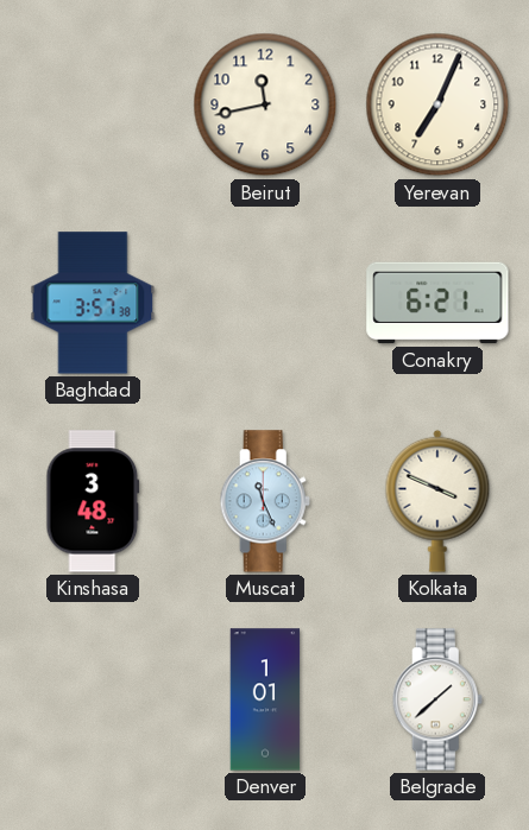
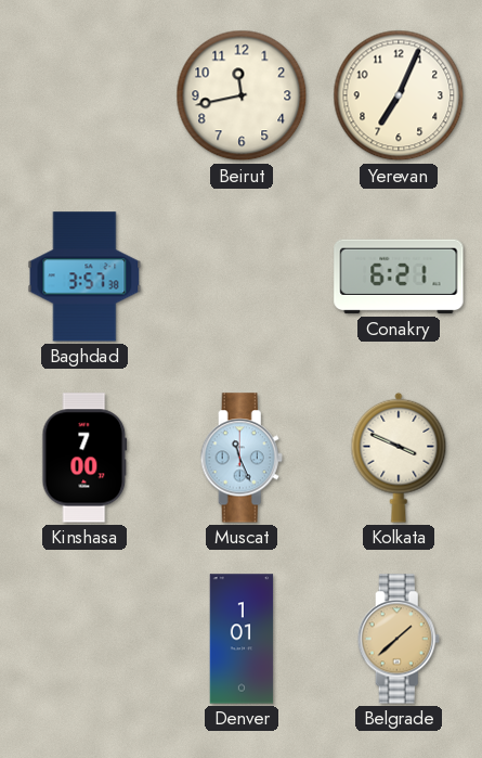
Kinshasa: 3:48 -> 7:00
Belgrade dial: white -> champagne
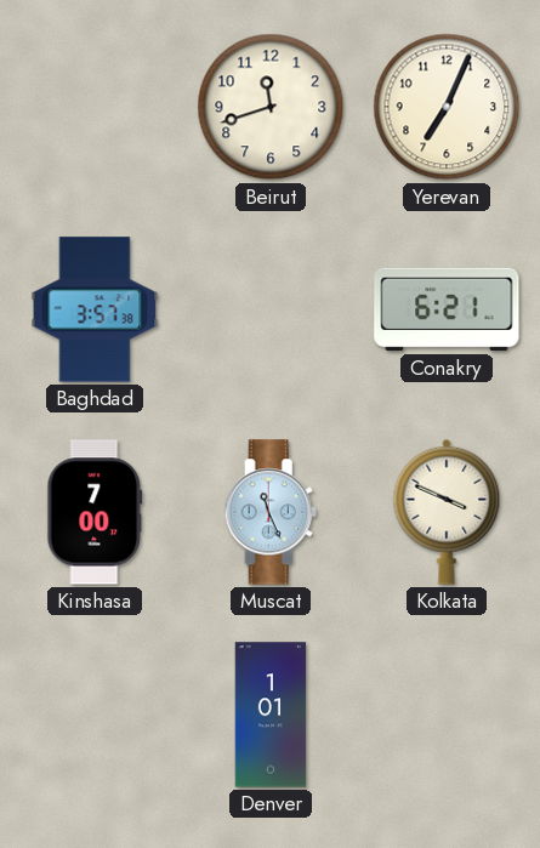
Beirut: 11:43 -> 11:42
Belgrade: 1:38 -> none
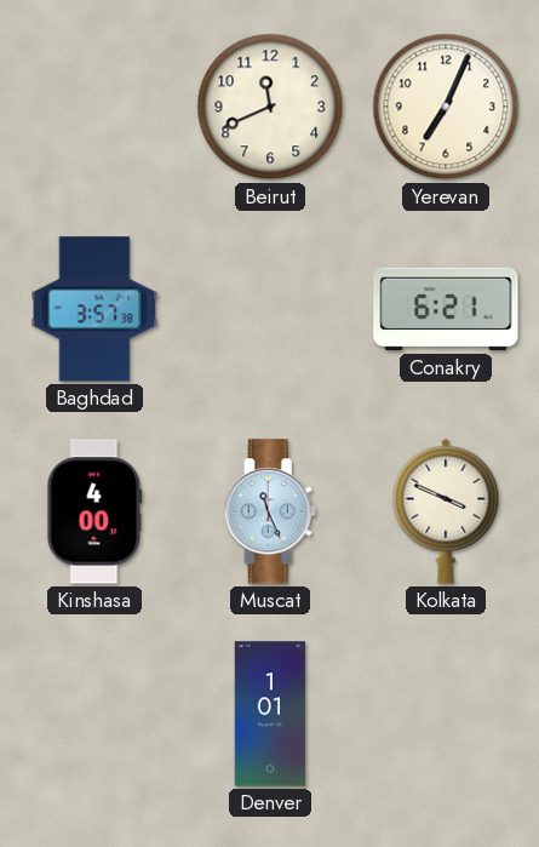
Beirut: 11:42 -> 11:41
Kinshasa: 7:00 -> 4:00
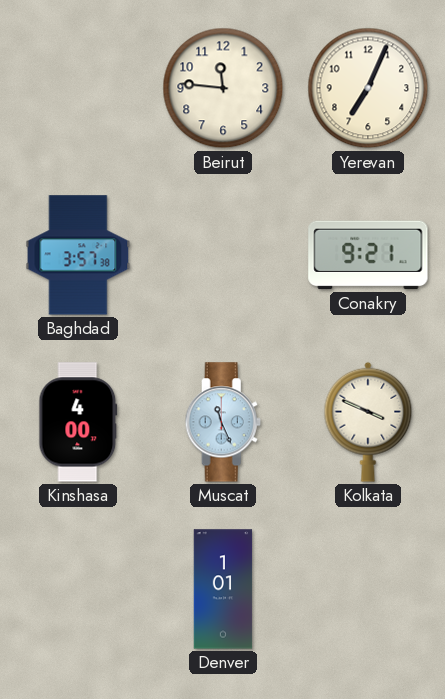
Beirut: 11:41 -> 11:46
Conakry: 6:21 -> 9:21
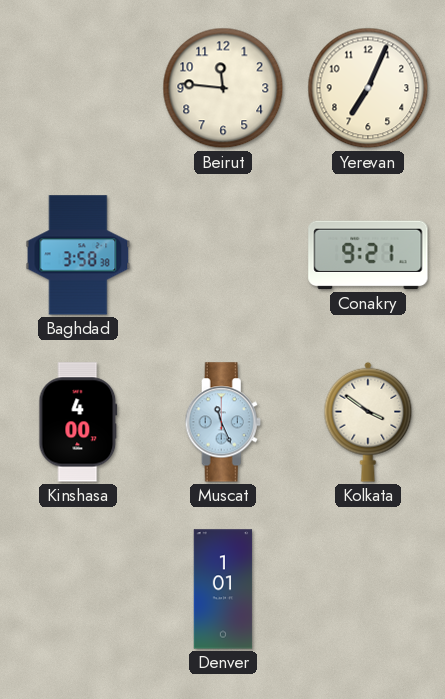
Baghdad: 3:57 -> 3:58
Kolkata: 3:49 -> 3:51
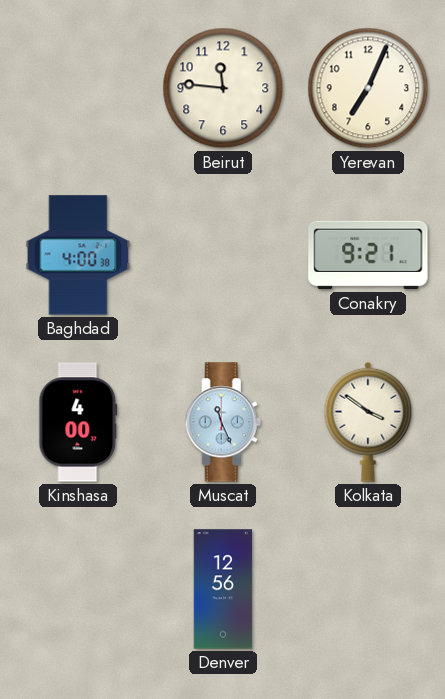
Baghdad: 3:58 -> 4:00
Denver: 1:01 -> 12:56
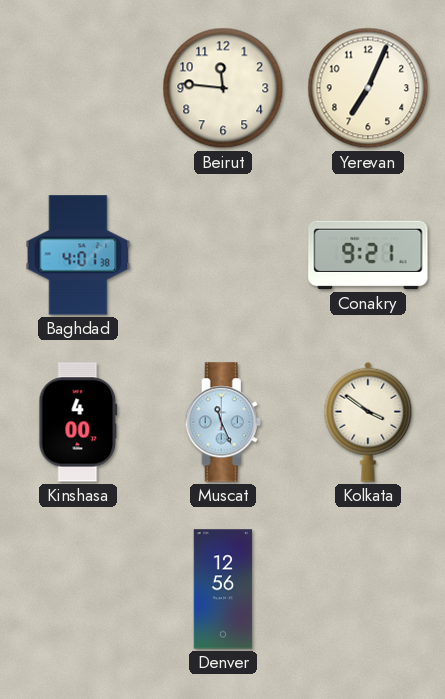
Baghdad: 4:00 -> 4:01
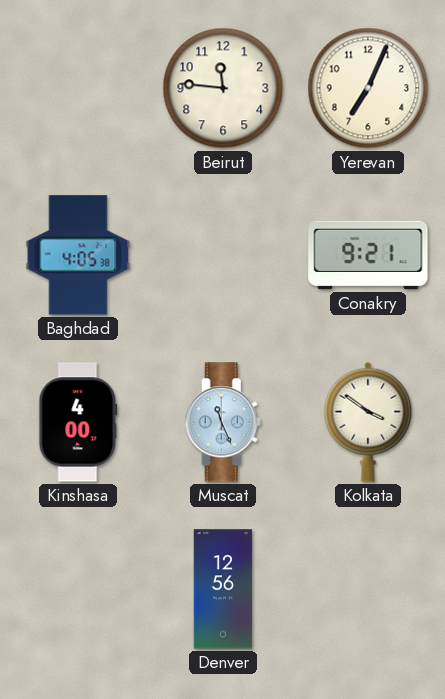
Baghdad: 4:01 -> 4:05
